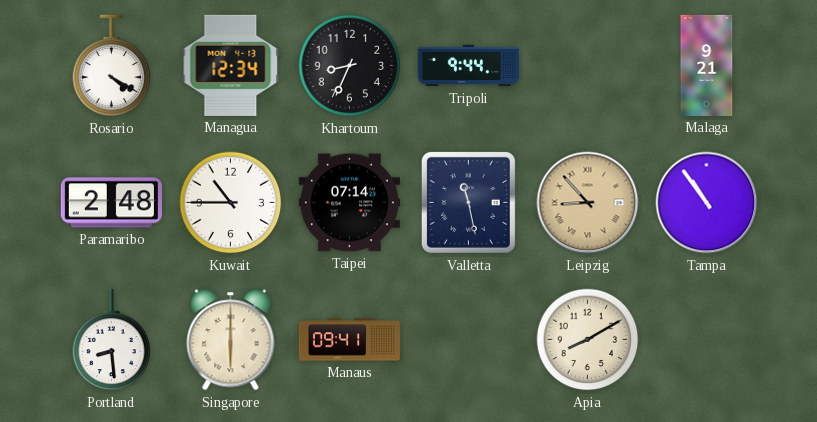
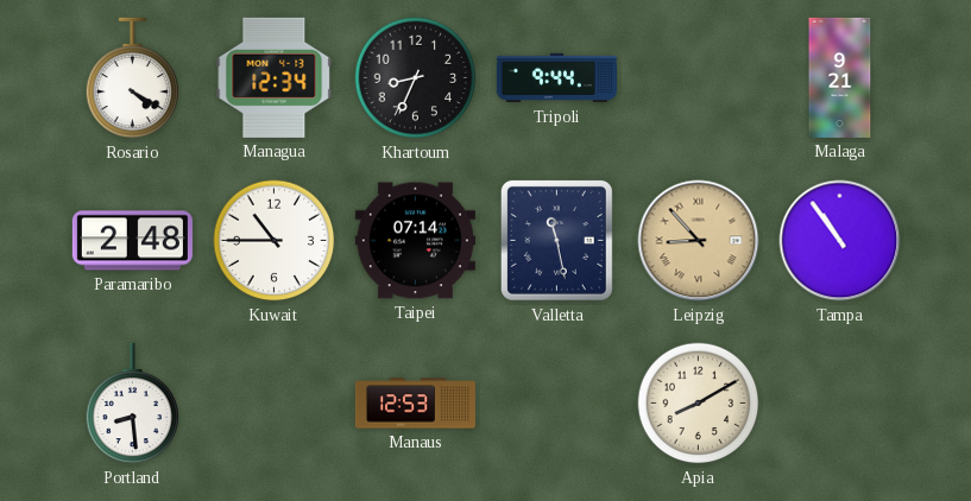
Singapore: 6:00 -> none
Manaus: 09:41 -> 12:53
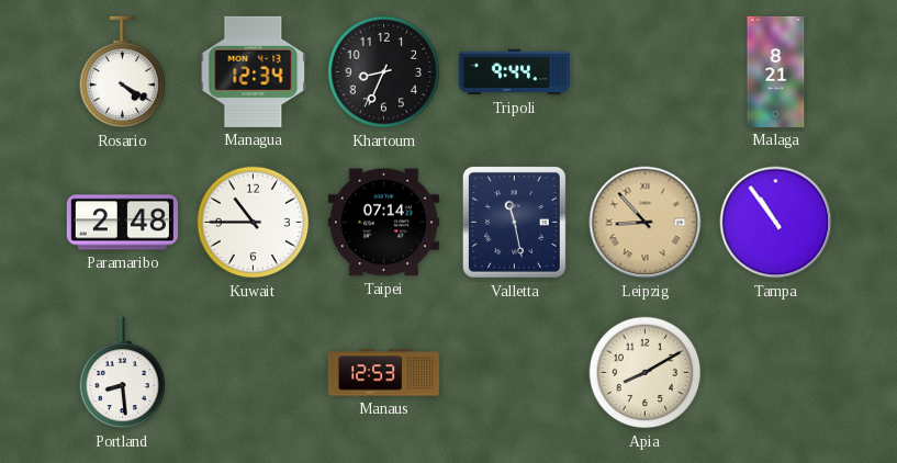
Malaga: 9:21 -> 8:21
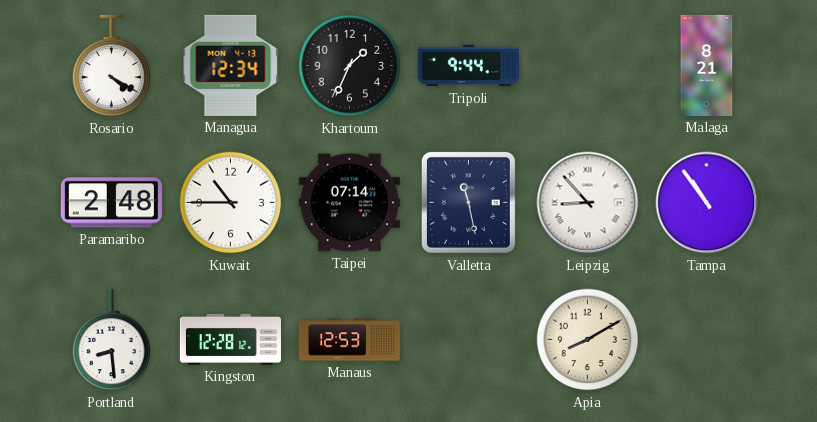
Khartoum: 8:34 -> 1:34
Leipzig dial: champagne -> white
Kingston: none -> 12:28
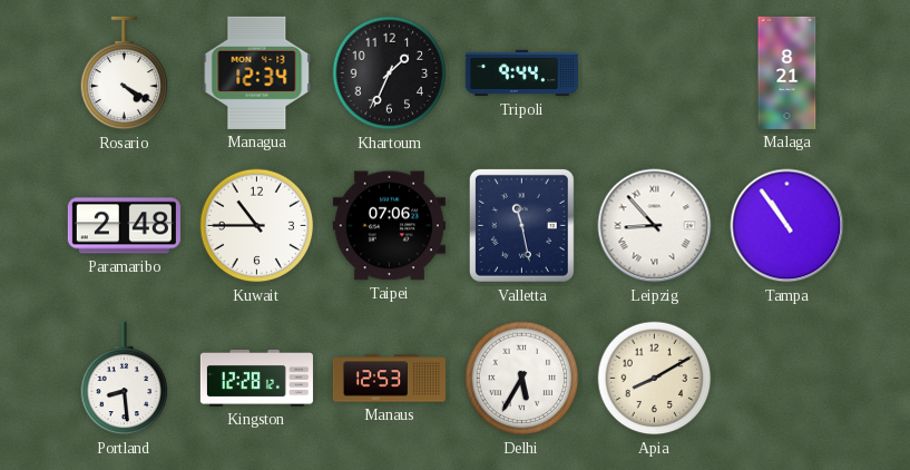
Taipei: 07:14 -> 07:06
Delhi: none -> 5:35
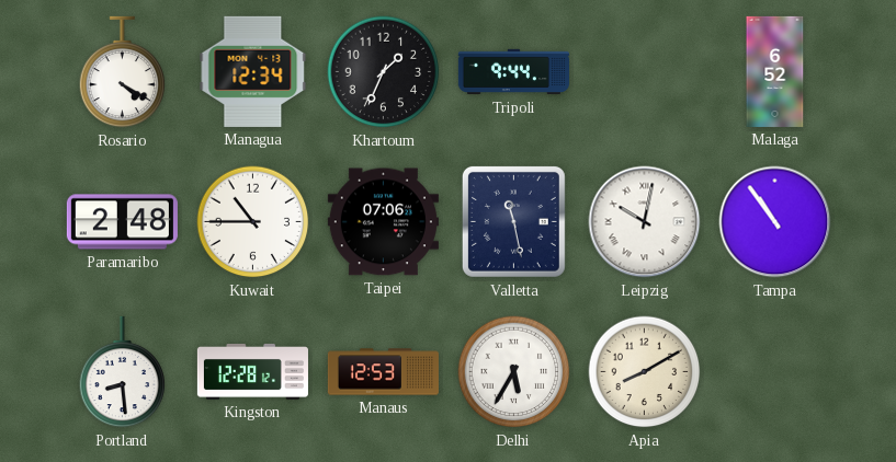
Malaga: 8:21 -> 6:52
Leipzig: 8:53 -> 10:02
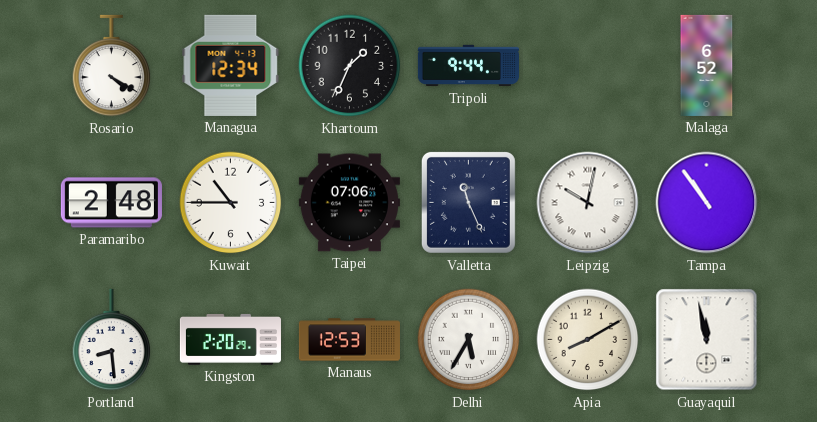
Valletta: 11:28 -> 11:26
Kingston: 12:28 -> 2:20
Guayaquil: none -> 11:58
